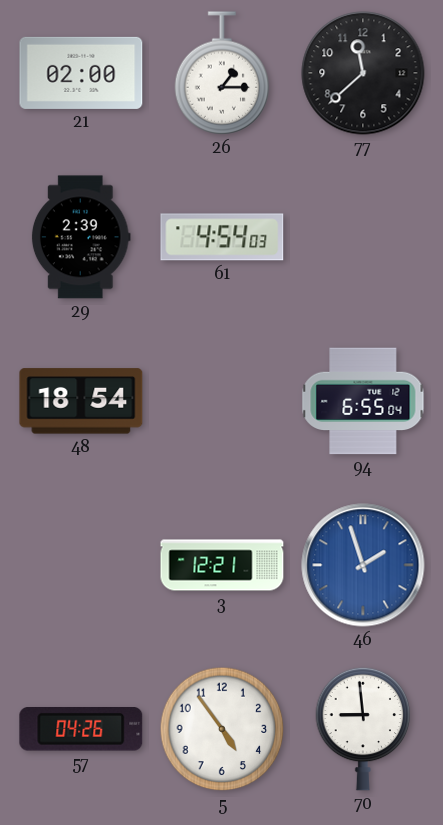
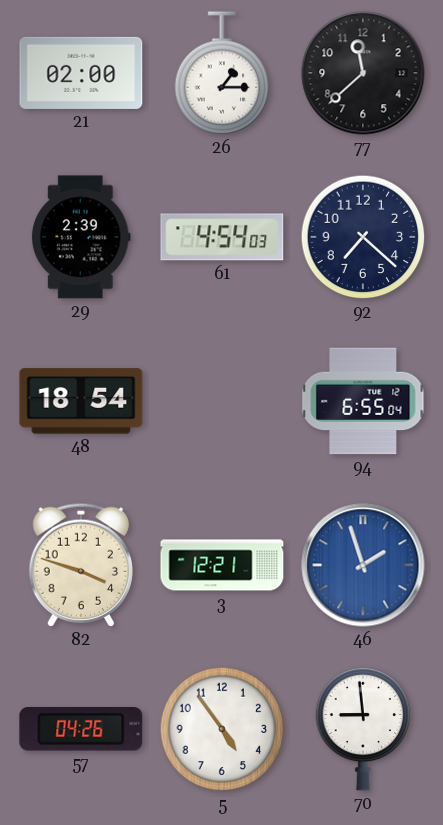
92: none -> 7:22
82: none -> 3:48
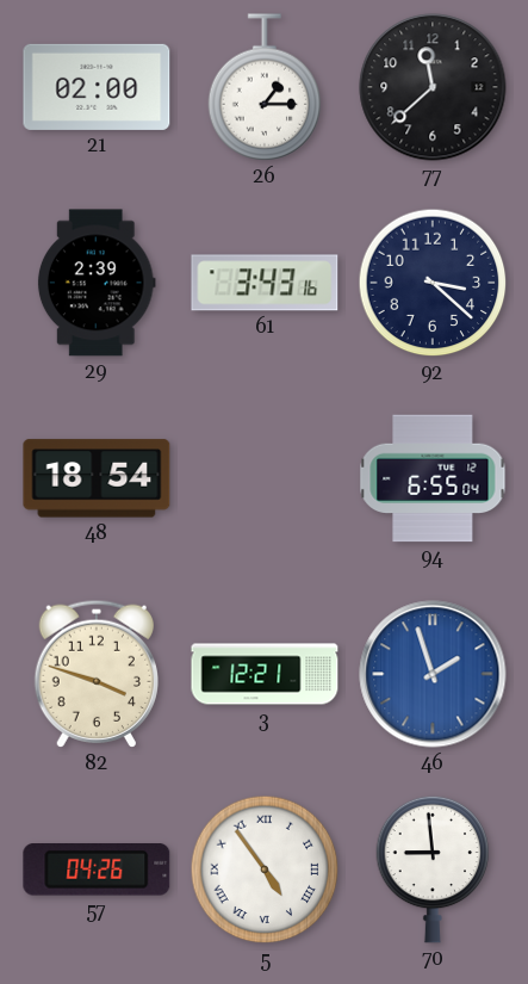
61: 4:54 -> 3:43
92: 7:22 -> 3:22
5 numerals: Arabic -> Roman
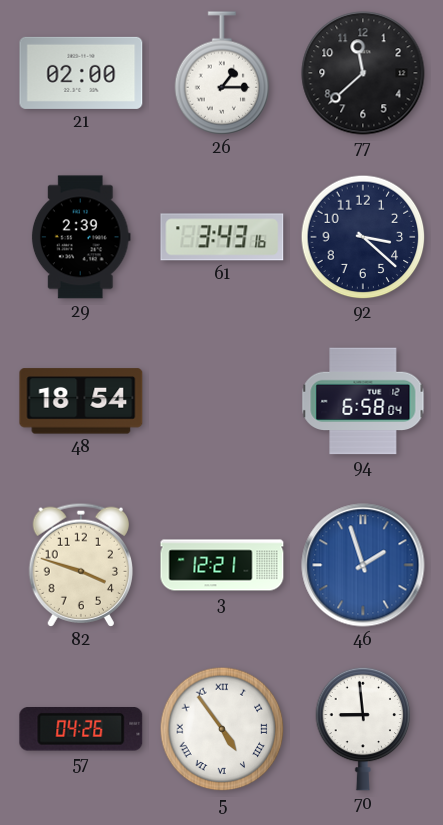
94: 6:55 -> 6:58
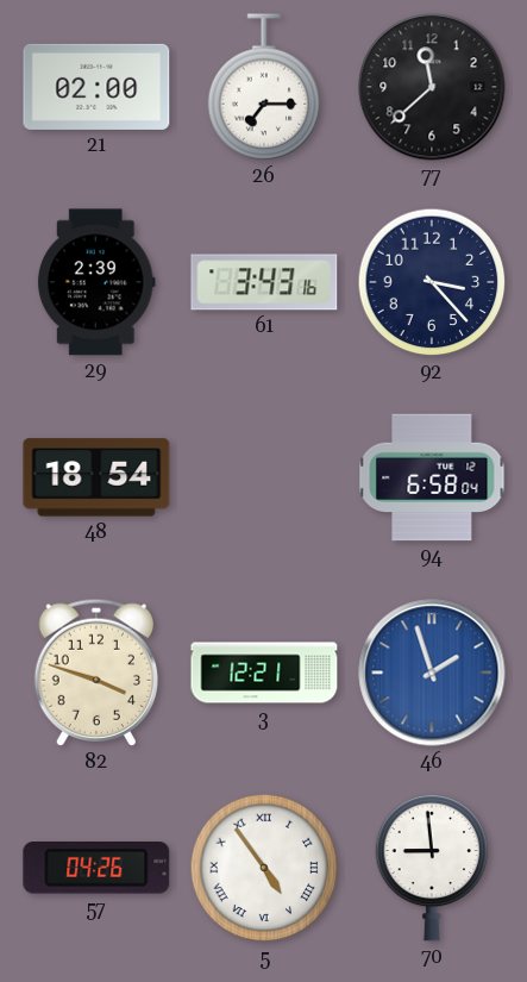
26: 1:15 -> 7:15
92: 3:22 -> 3:23
